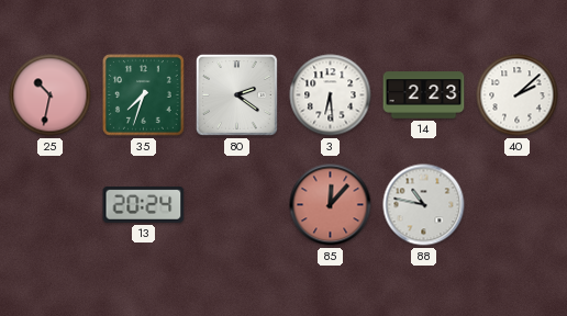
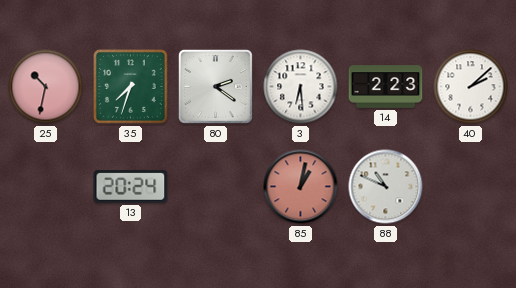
85: 12:07 -> 1:02
88: 10:47 -> 10:49
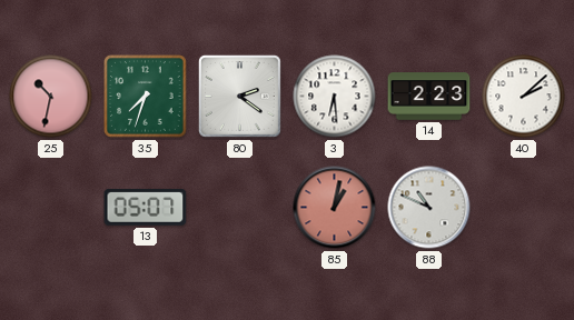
13: 20:24 -> 05:07
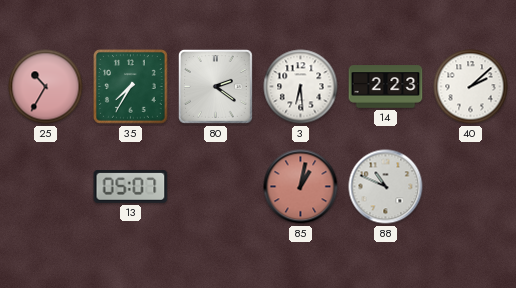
25: 10:32 -> 10:35
35: 7:33 -> 7:35
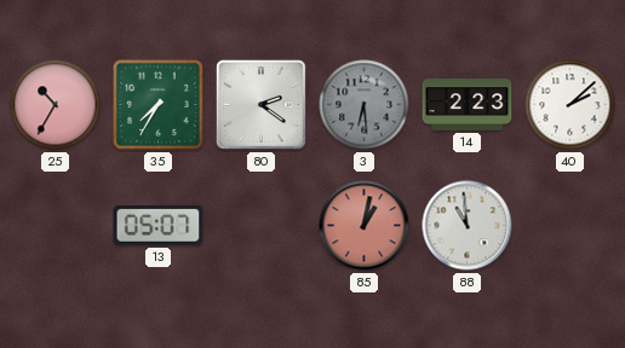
3 dial: white -> grey
88: 10:49 -> 10:59
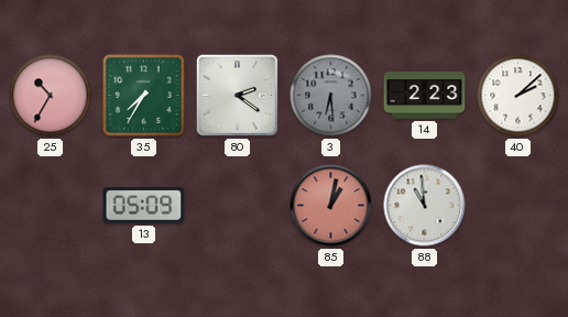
13: 05:07 -> 05:09
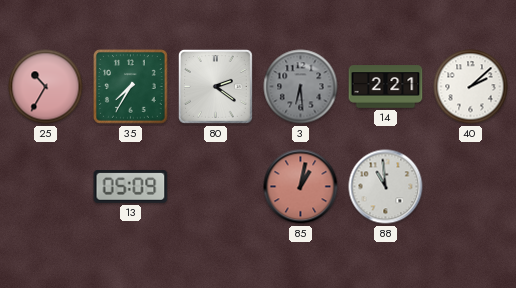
14: 2:23 -> 2:21
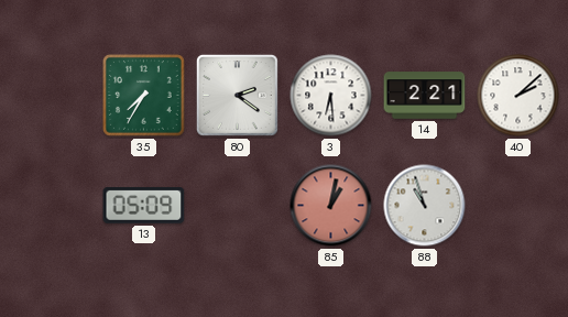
25: 10:35 -> none
3 dial: grey -> white
88: 10:59 -> 10:57
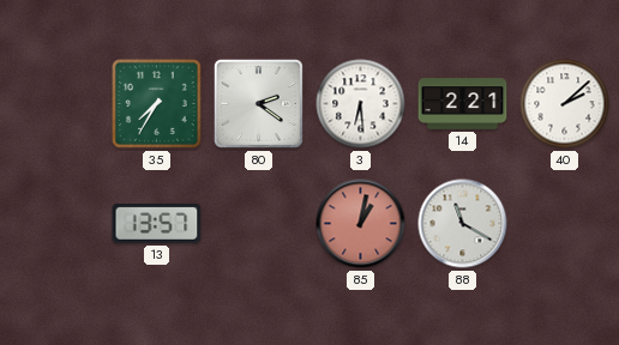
13: 05:09 -> 13:57
88: 10:57 -> 11:20
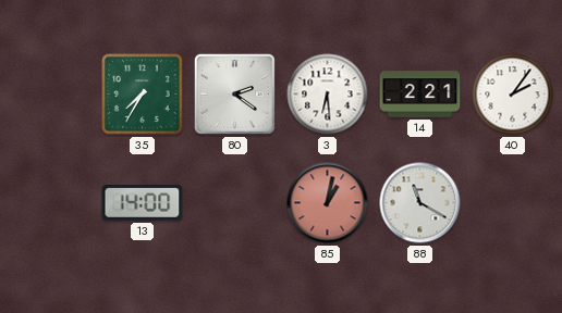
40: 2:08 -> 2:06
13: 13:57 -> 14:00
